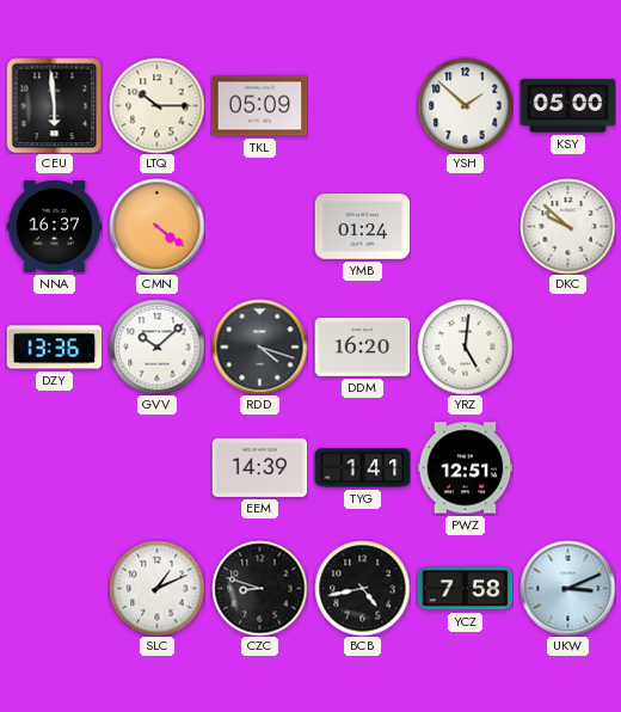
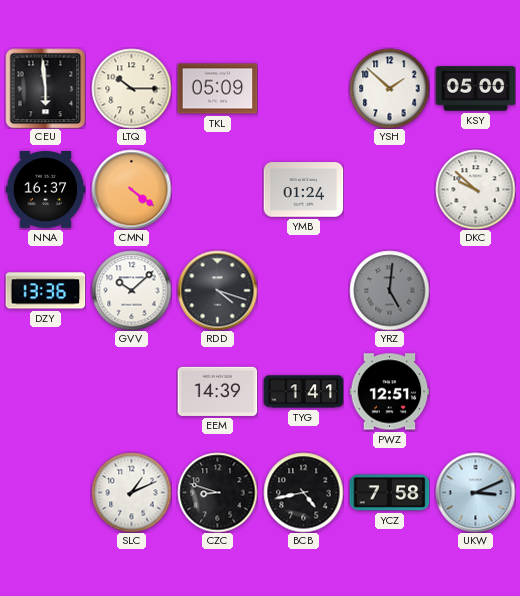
DDM: 16:20 -> none
YRZ dial: white -> grey
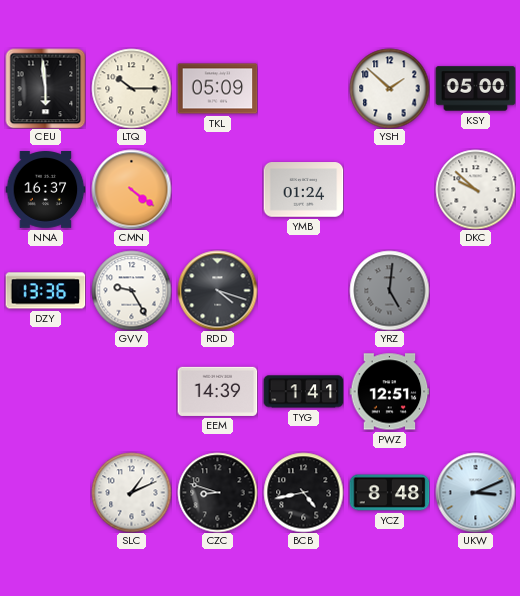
GVV: 10:08 -> 9:25
YCZ: 7:58 -> 8:48
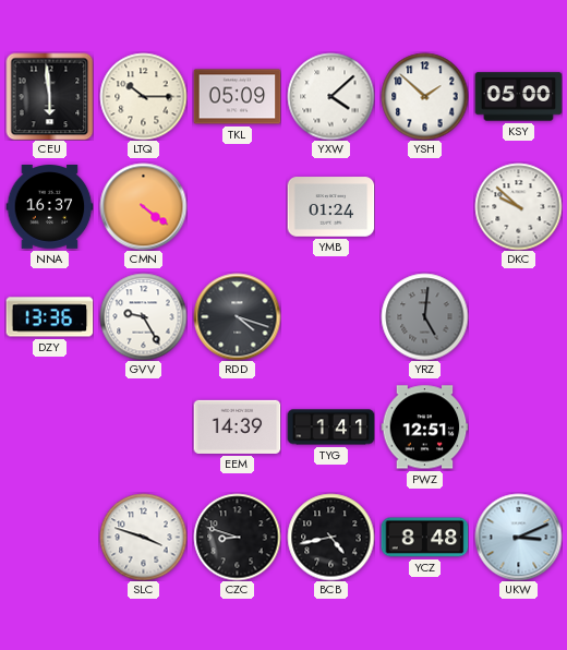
YXW: none -> 4:08
SLC: 1:11 -> 3:48
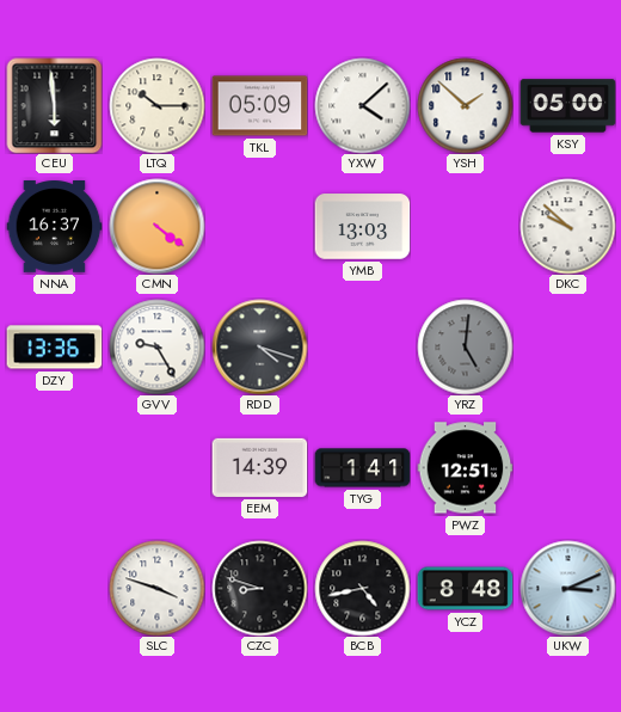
YMB: 01:24 -> 13:03
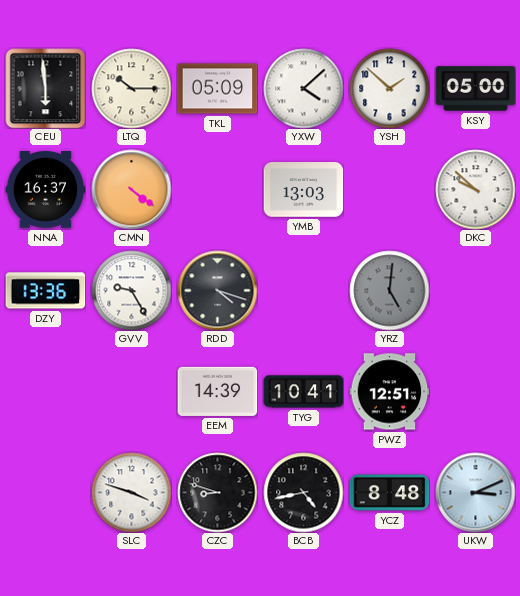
TYG: 1:41 -> 10:41
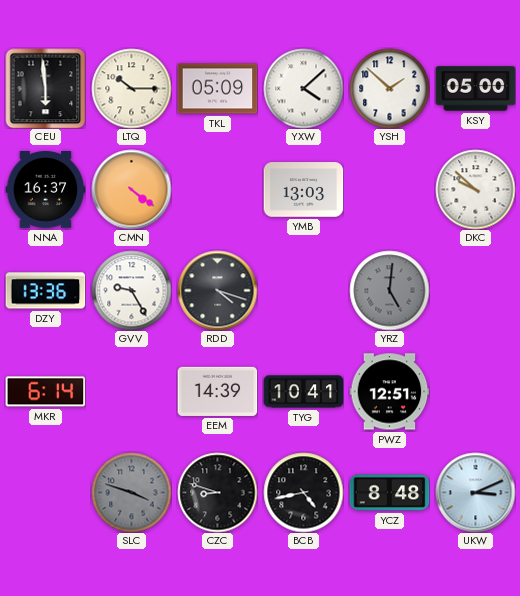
MKR: none -> 6:14
SLC dial: white -> grey
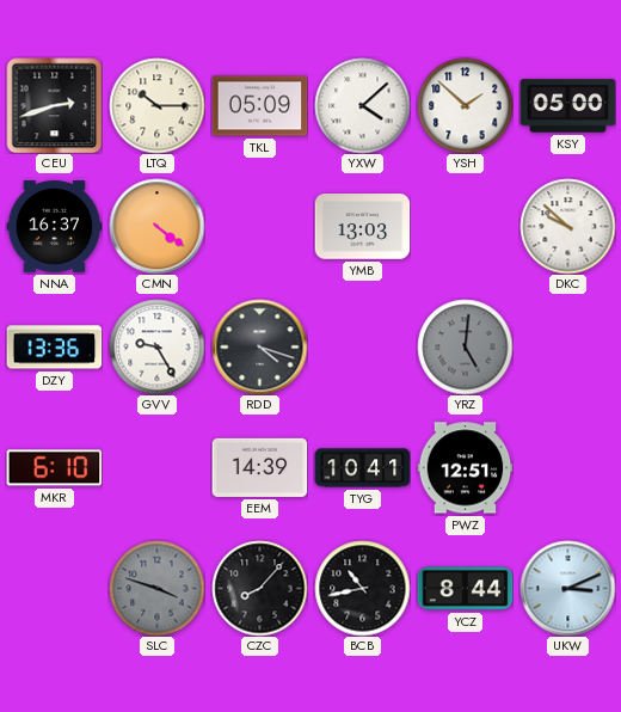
CEU: 5:59 -> 2:42
MKR: 6:14 -> 6:10
CZC: 8:48 -> 8:07
BCB: 4:43 -> 10:43
YCZ: 8:48 -> 8:44
